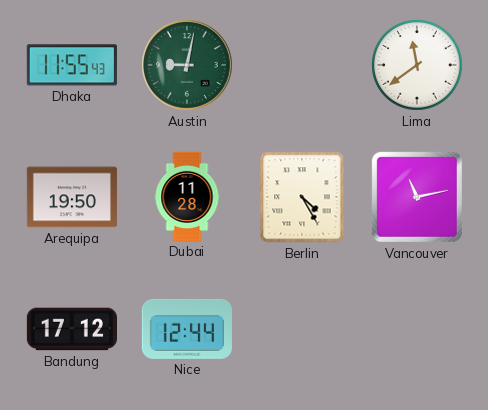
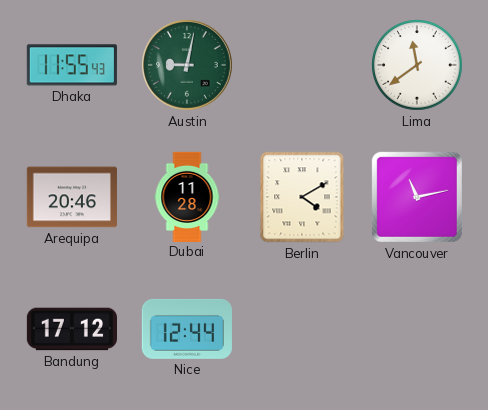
Arequipa: 19:50 -> 20:46
Berlin: 4:25 -> 4:10
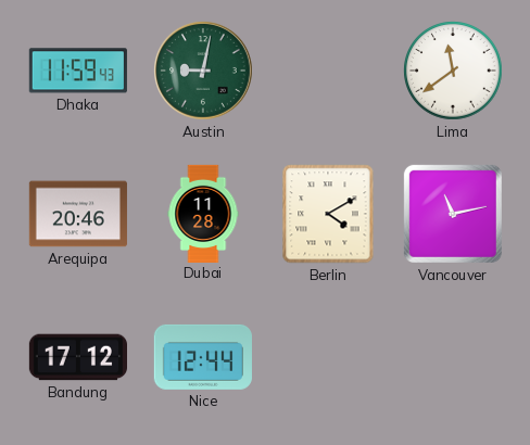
Dhaka: 11:55 -> 11:59
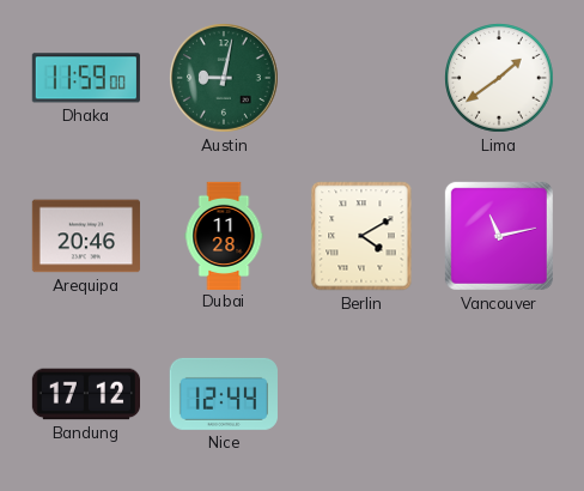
Dhaka: 11:59:43 -> 11:59:00
Lima: 11:39 -> 1:39
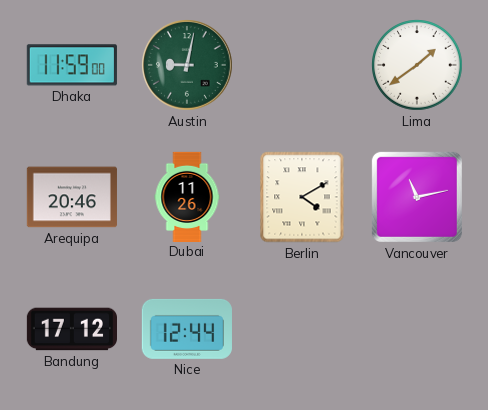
Dubai: 11:28 -> 11:26
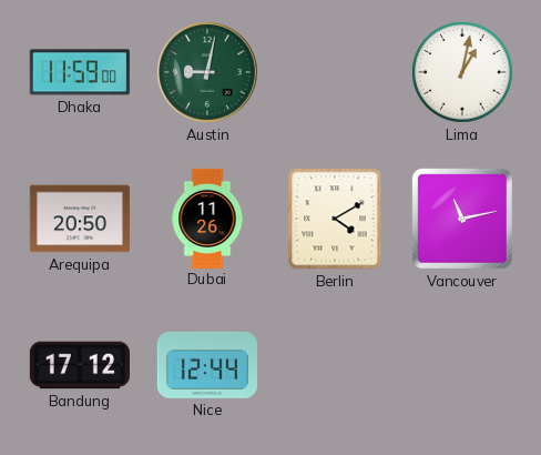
Lima: 1:39 -> 1:02
Arequipa: 20:46 -> 20:50
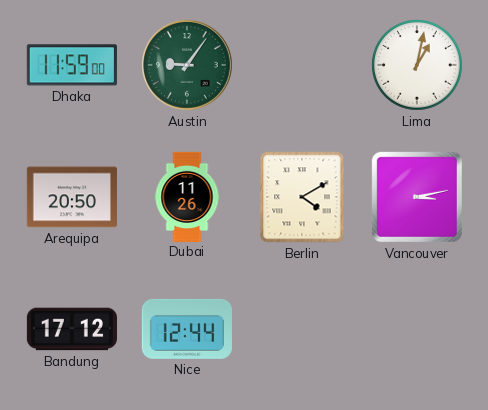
Austin: 9:02 -> 9:06
Vancouver: 11:13 -> 3:13
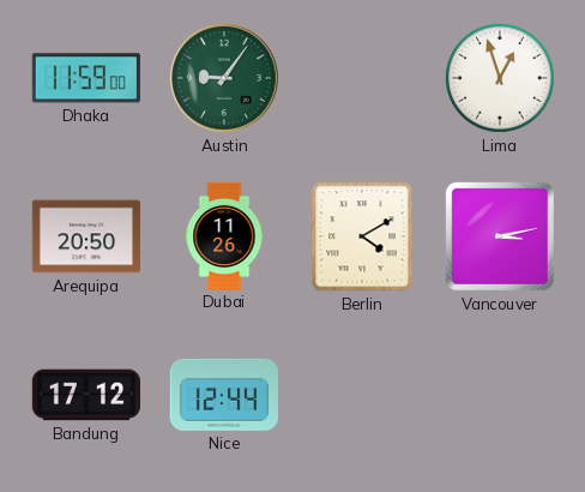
Lima: 1:02 -> 12:57
